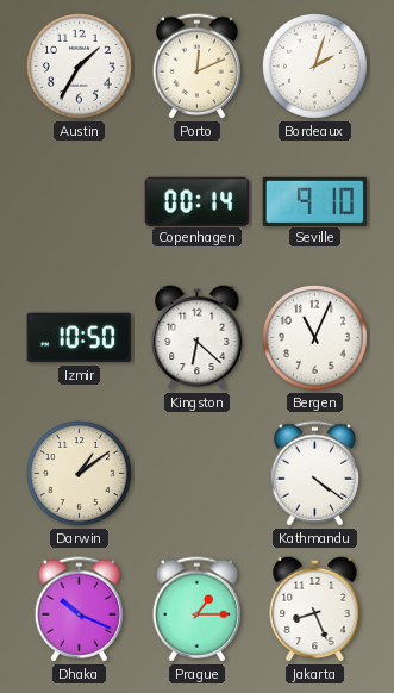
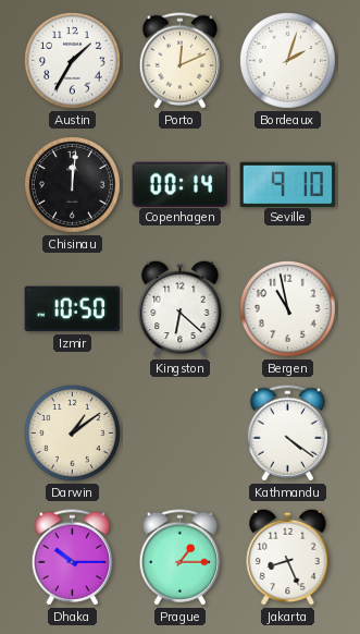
Chisinau: none -> 12:01
Bergen: 11:04 -> 10:58
Dhaka: 10:19 -> 10:15
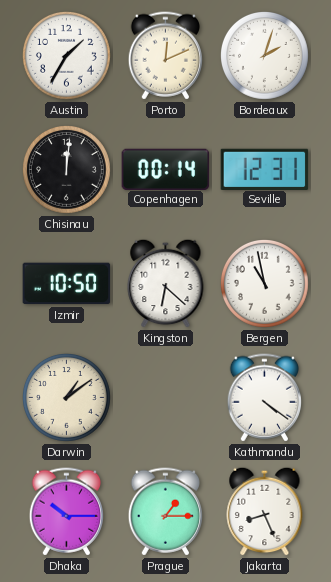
Seville: 9:10 -> 12:31
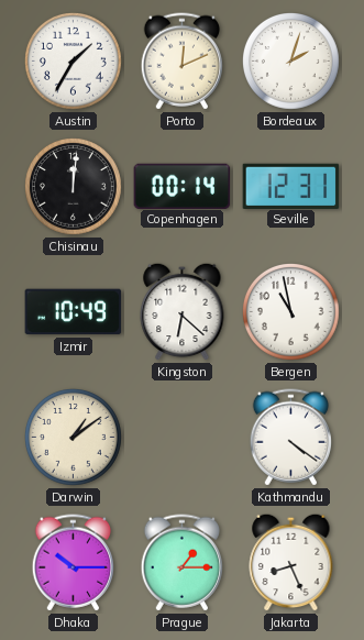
Izmir: 10:50 -> 10:49
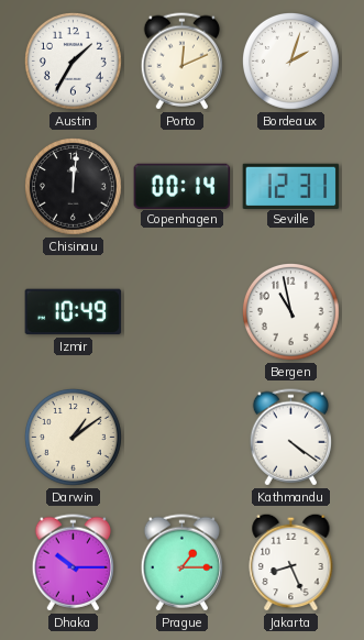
Kingston: 6:22 -> none
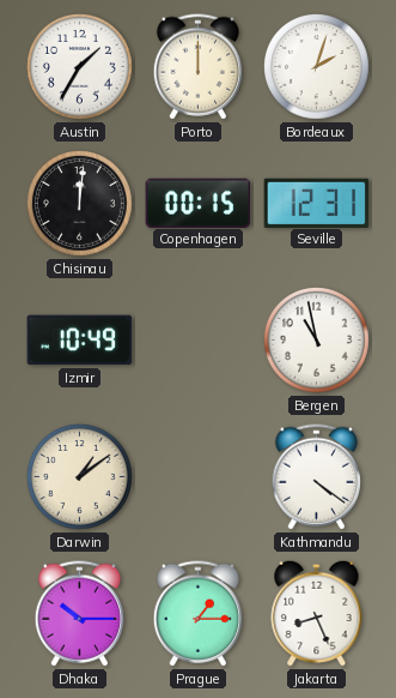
Porto: 12:11 -> 12:00
Copenhagen: 00:14 -> 00:15
